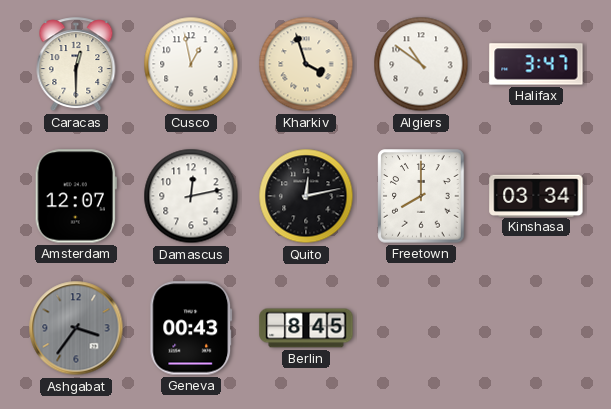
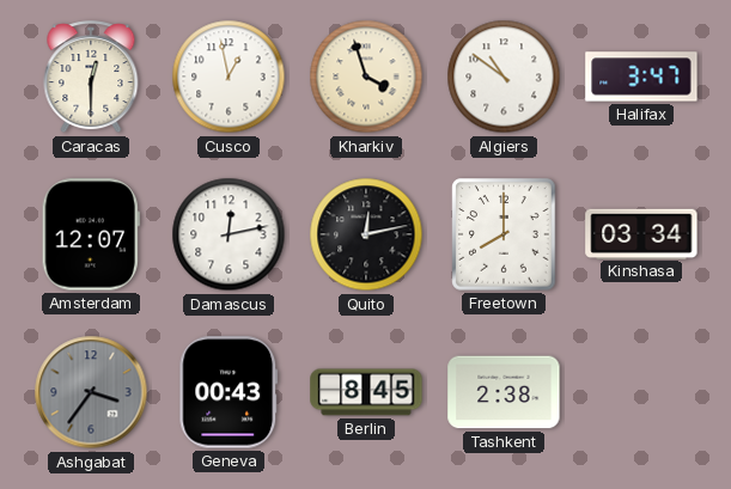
Tashkent: none -> 2:38
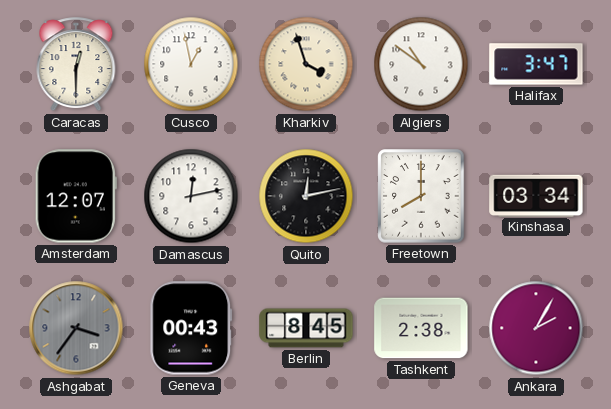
Ankara: none -> 2:05
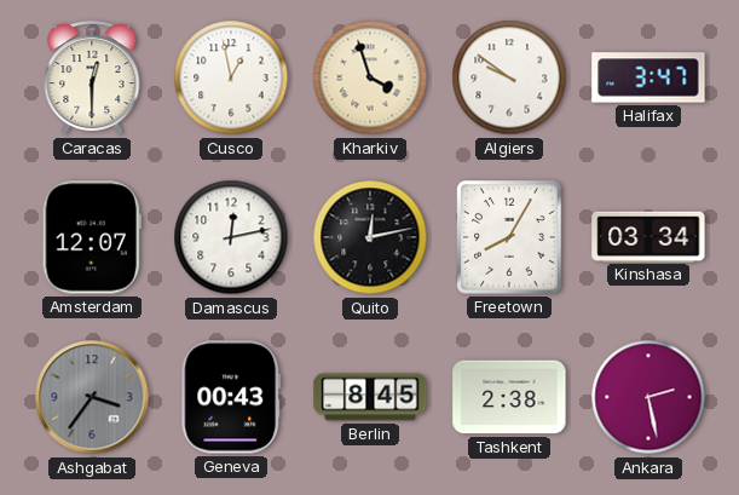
Algiers: 10:51 -> 9:51
Freetown: 8:00 -> 8:05
Ankara: 2:05 -> 2:28
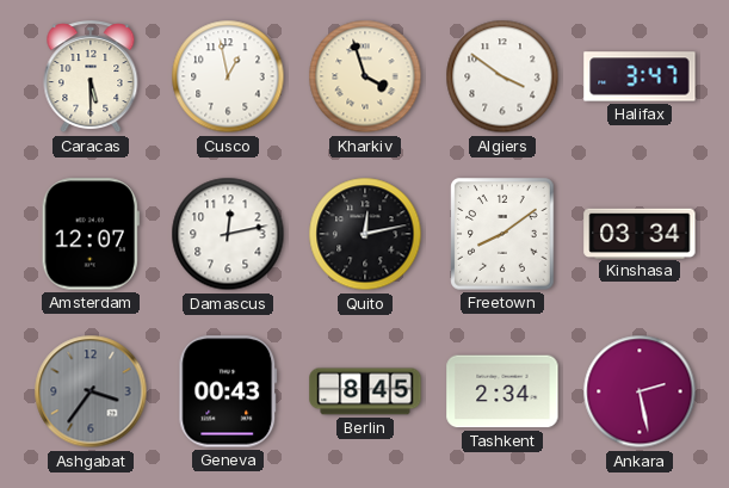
Caracas: 12:30 -> 5:30
Algiers: 9:51 -> 3:51
Freetown: 8:05 -> 8:09
Tashkent: 2:38 -> 2:34
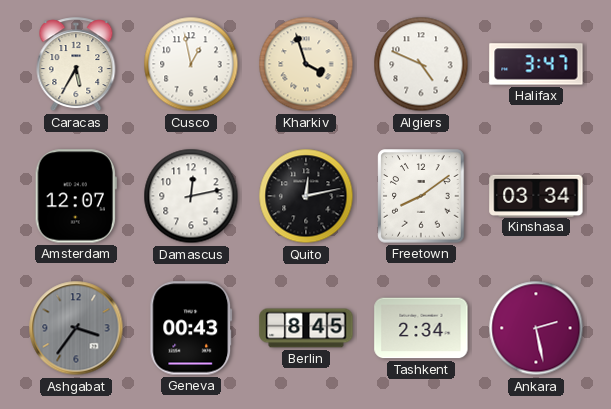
Caracas: 5:30 -> 5:35
Algiers: 3:51 -> 4:49
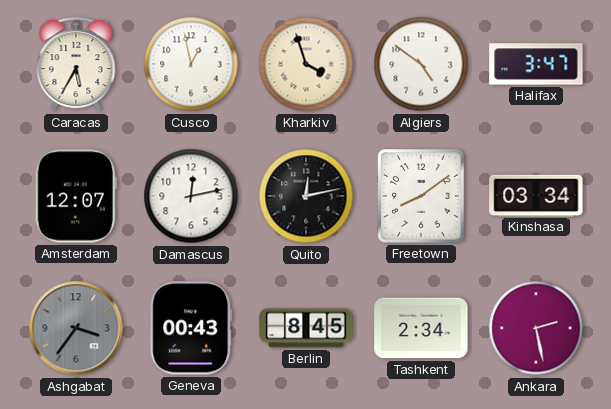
Algiers: 4:49 -> 4:51
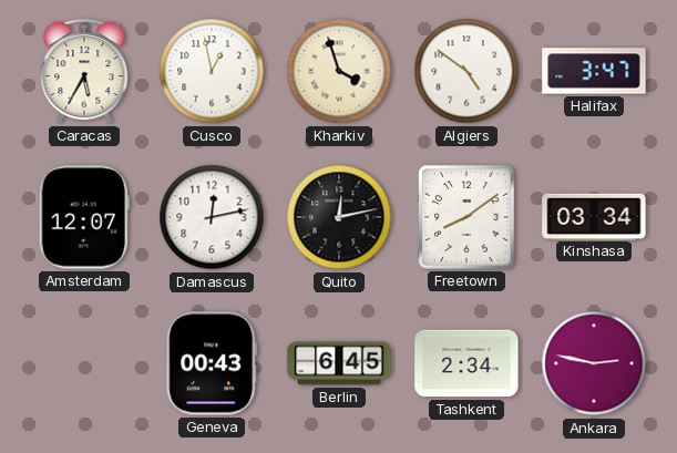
Ashgabat: 3:36 -> none
Berlin: 8:45 -> 6:45
Ankara: 2:28 -> 2:47
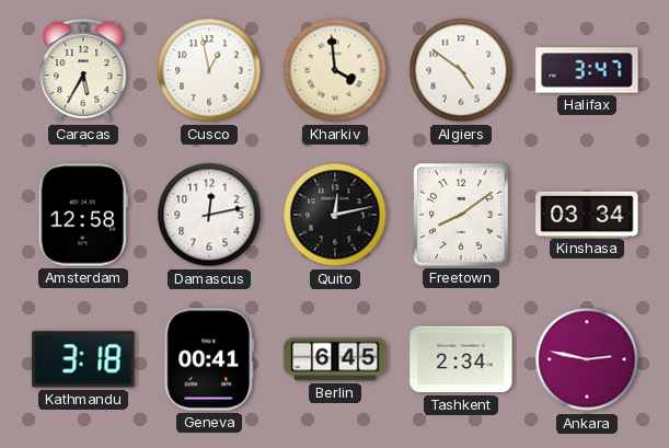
Kharkiv: 3:57 -> 3:59
Amsterdam: 12:07 -> 12:58
Kathmandu: none -> 3:18
Geneva: 00:43 -> 00:41
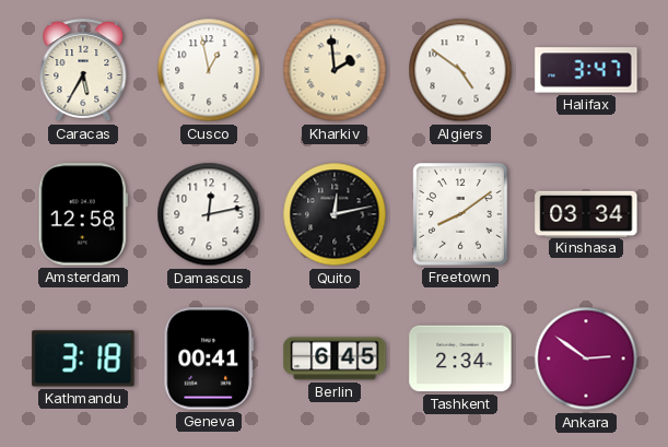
Kharkiv: 3:59 -> 1:59
Ankara: 2:47 -> 2:51
